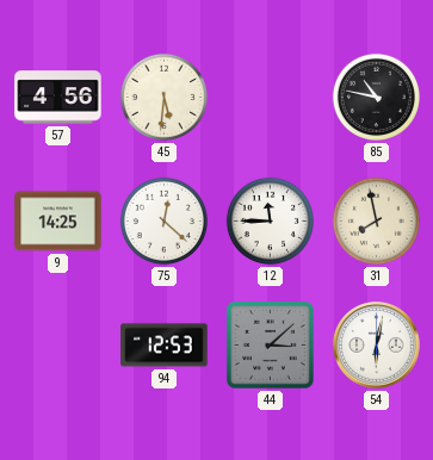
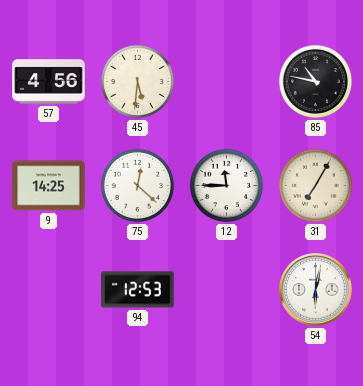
31: 7:58 -> 7:05
44: 3:08 -> none
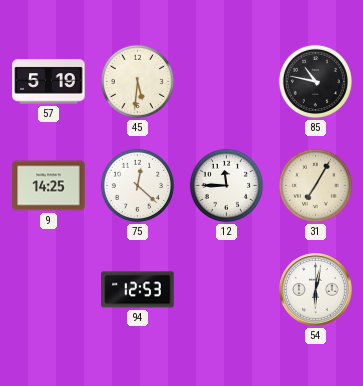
57: 4:56 -> 5:19
